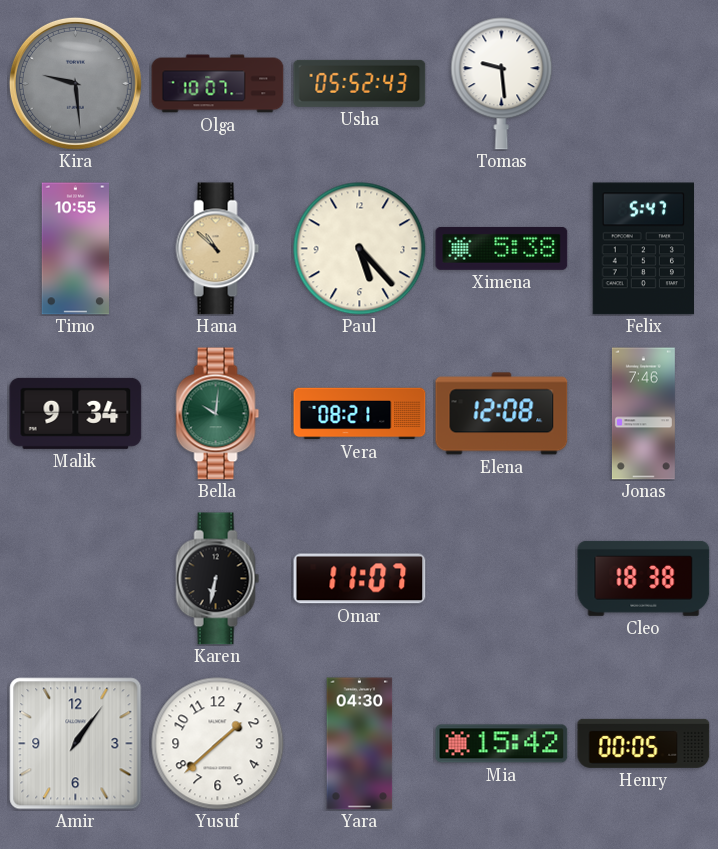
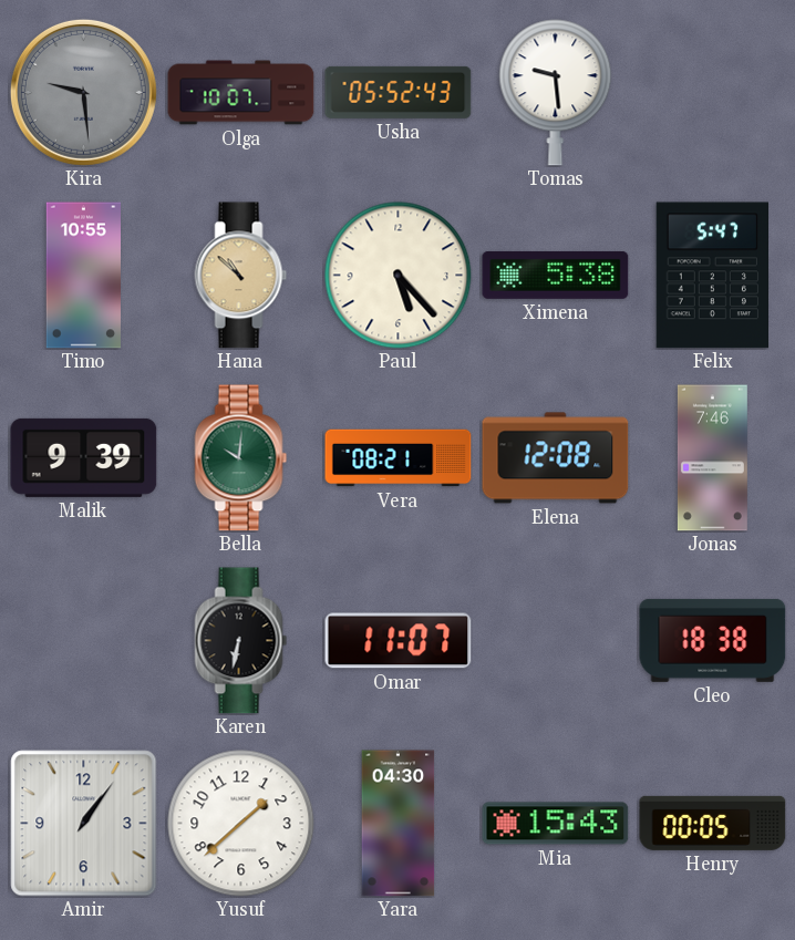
Malik: 9:34 -> 9:39
Mia: 15:42 -> 15:43
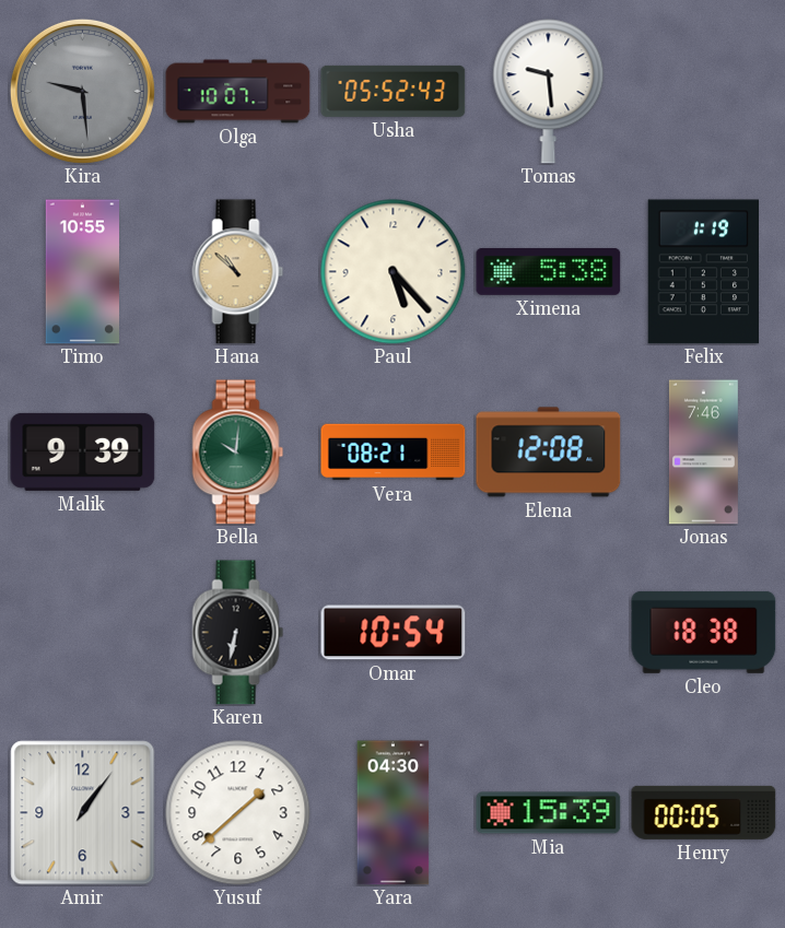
Felix: 5:47 -> 1:19
Omar: 11:07 -> 10:54
Mia: 15:43 -> 15:39
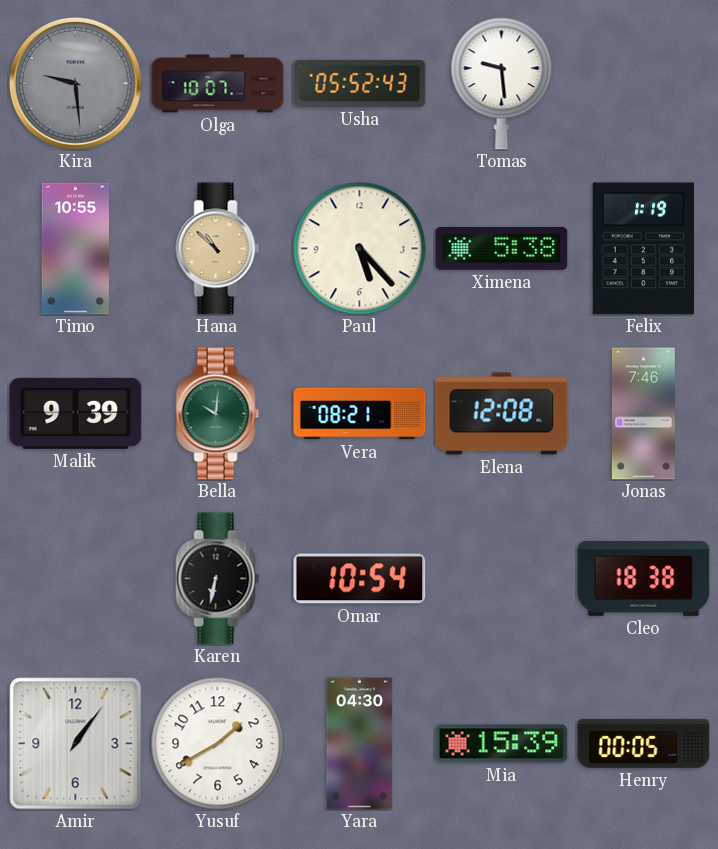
Yusuf: 1:38 -> 1:40
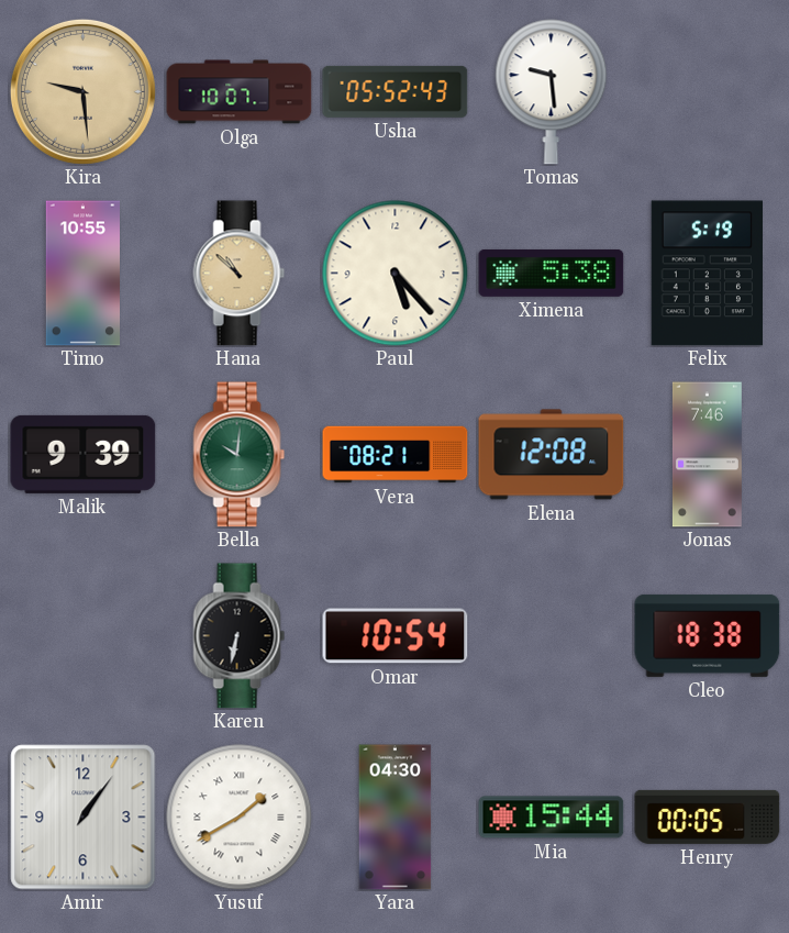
Kira dial: grey -> champagne
Felix: 1:19 -> 5:19
Yusuf numerals: Arabic -> Roman
Mia: 15:39 -> 15:44
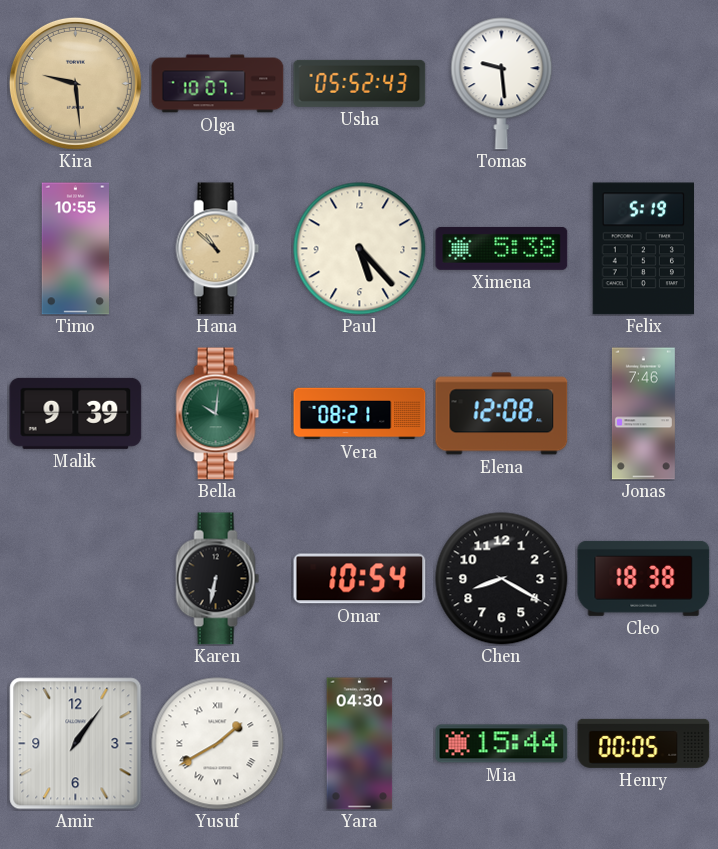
Chen: none -> 8:20
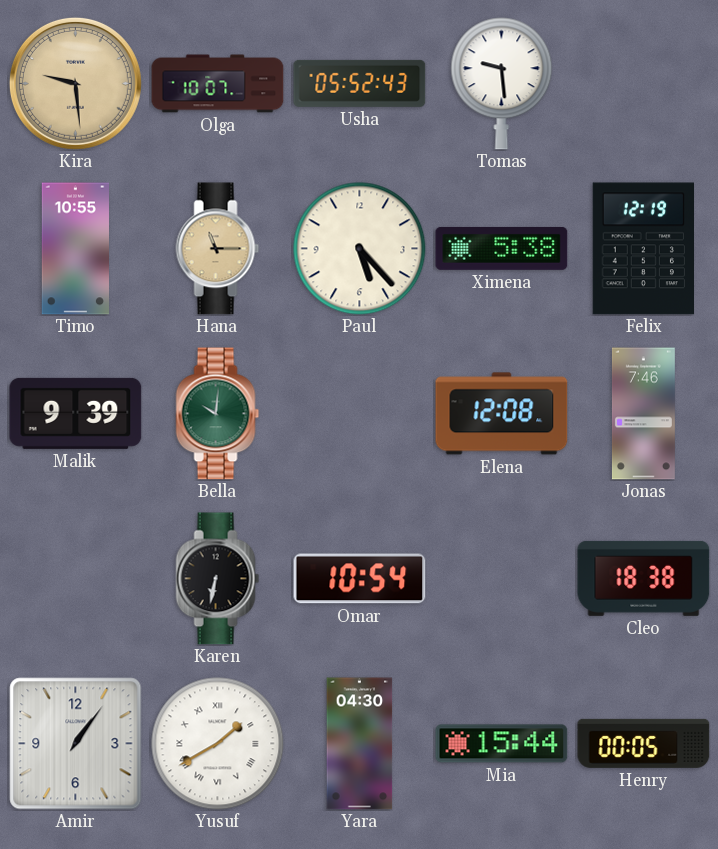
Hana: 10:52 -> 11:15
Felix: 5:19 -> 12:19
Vera: 08:21 -> none
Chen: 8:20 -> none
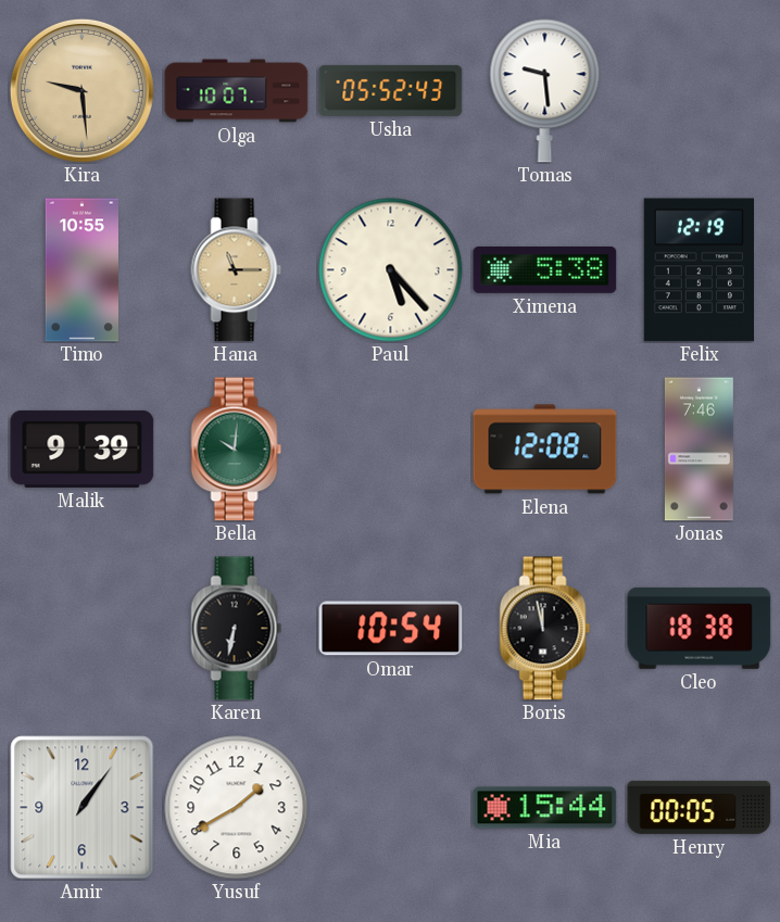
Boris: none -> 11:58
Yusuf numerals: Roman -> Arabic
Yara: 04:30 -> none
